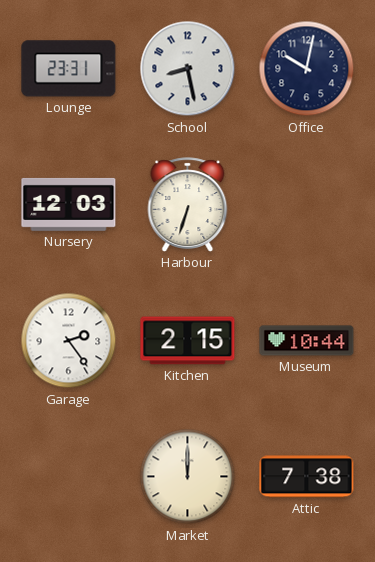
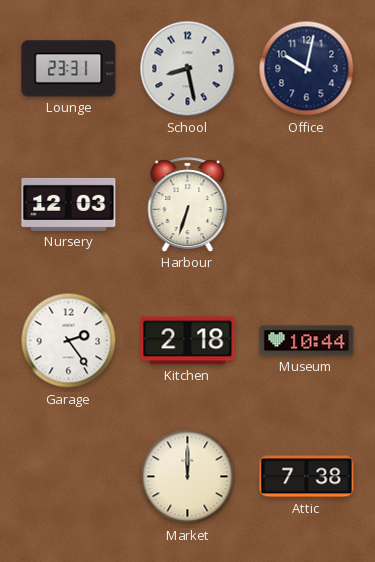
Kitchen: 2:15 -> 2:18
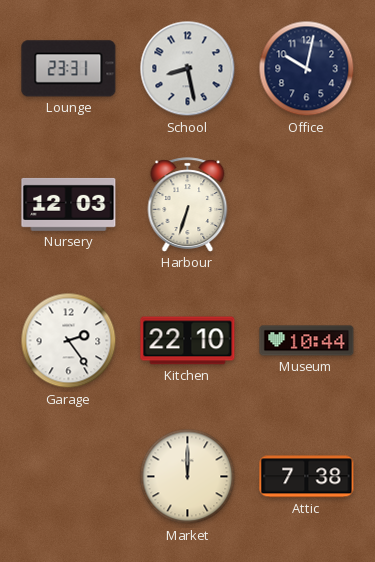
Kitchen: 2:18 -> 22:10
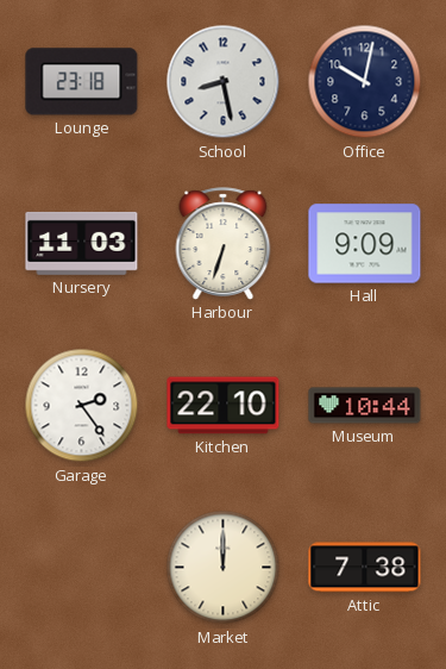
Lounge: 23:31 -> 23:18
Nursery: 12:03 -> 11:03
Hall: none -> 9:09
